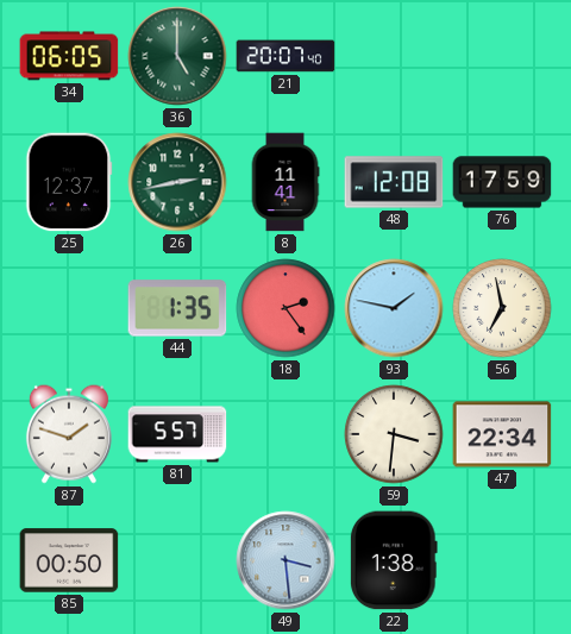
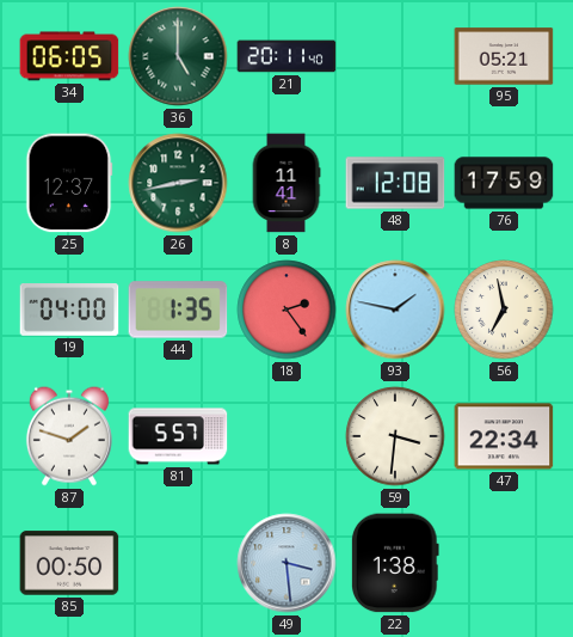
21: 20:07 -> 20:11
95: none -> 05:21
19: none -> 04:00
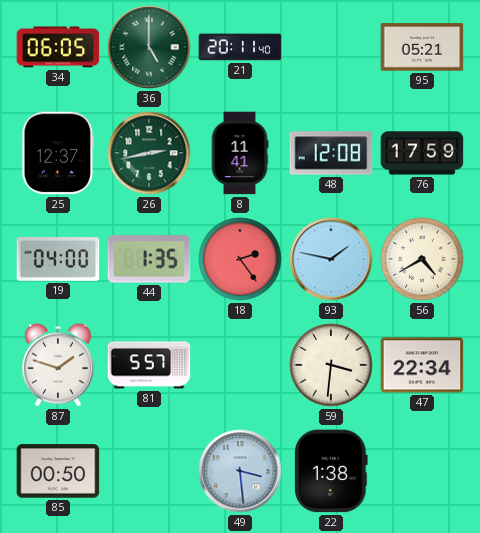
56: 6:58 -> 4:40
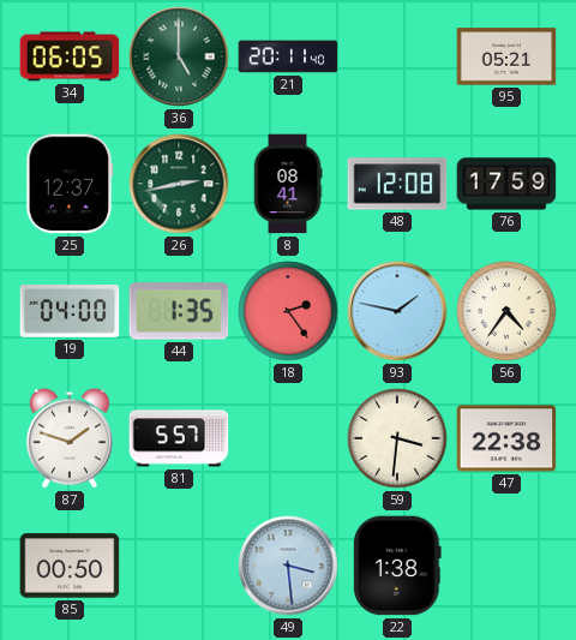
8: 11:41 -> 08:41
56: 4:40 -> 4:36
47: 22:34 -> 22:38
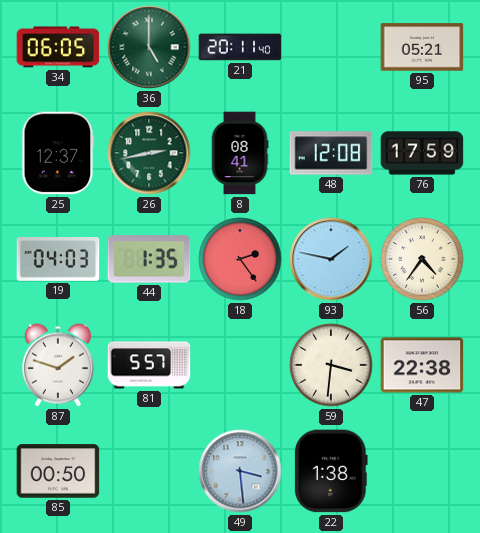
19: 04:00 -> 04:03
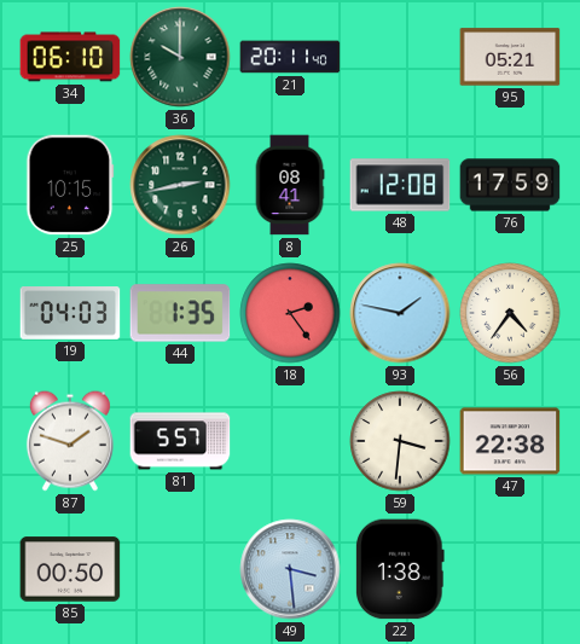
34: 06:05 -> 06:10
36: 5:00 -> 10:00
25: 12:37 -> 10:15
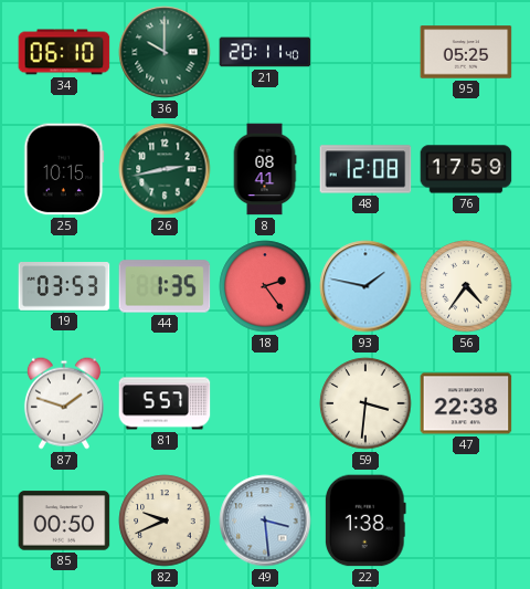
95: 05:21 -> 05:25
19: 04:03 -> 03:53
82: none -> 9:41
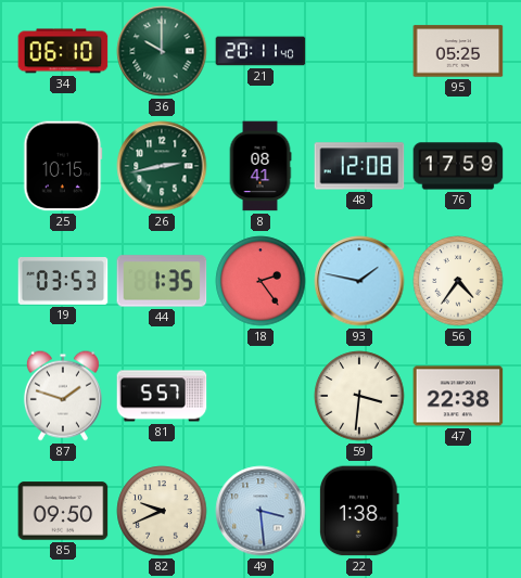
85: 00:50 -> 09:50
